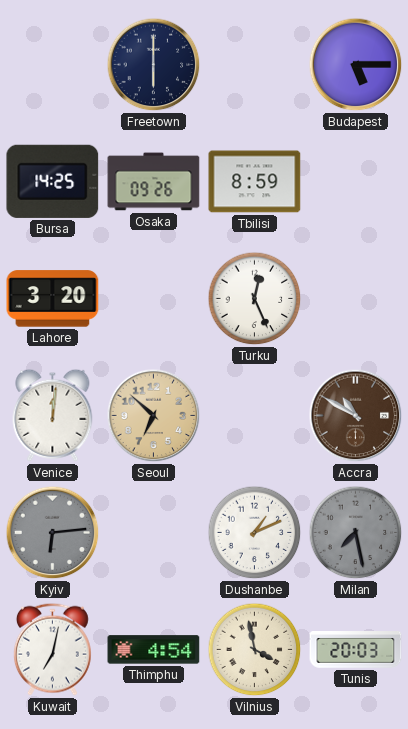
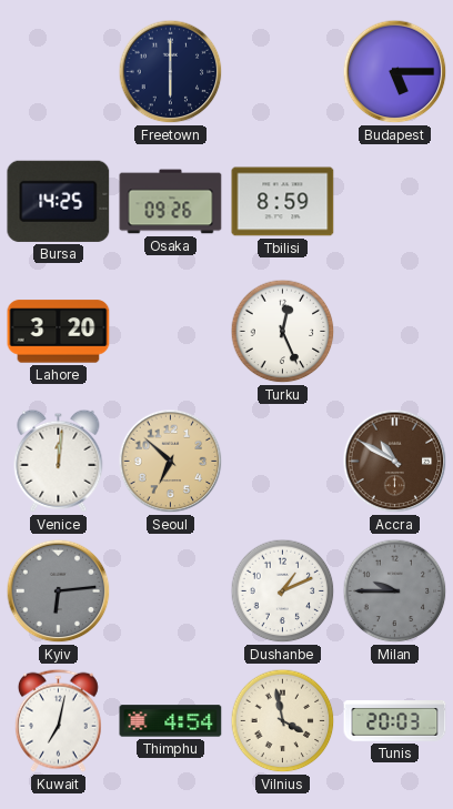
Milan: 7:28 -> 9:45
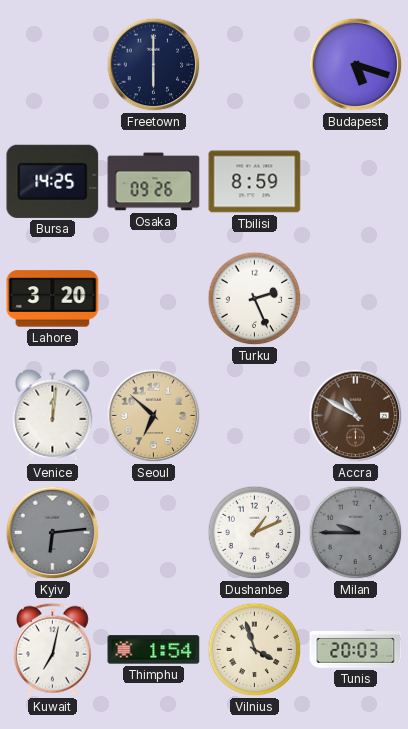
Budapest: 5:15 -> 5:18
Turku: 12:26 -> 2:26
Thimphu: 4:54 -> 1:54
Vilnius: 3:58 -> 3:57
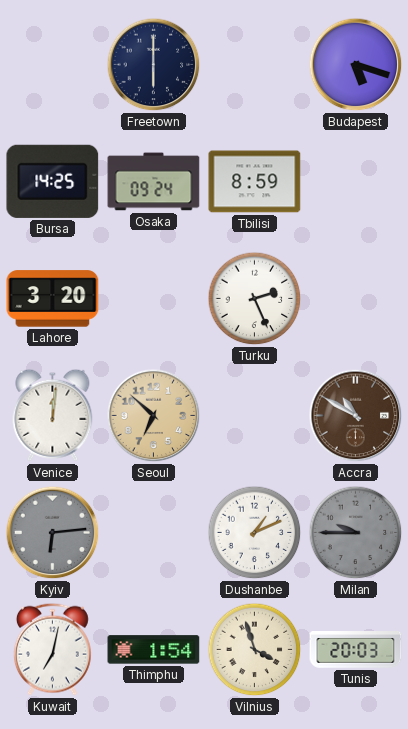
Osaka: 09:26 -> 09:24
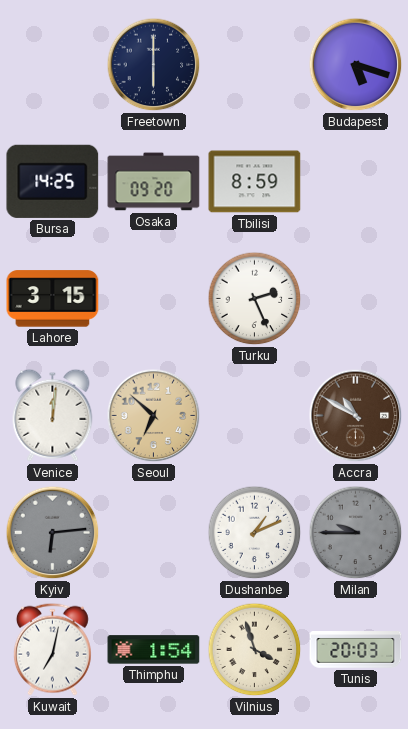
Osaka: 09:24 -> 09:20
Lahore: 3:20 -> 3:15
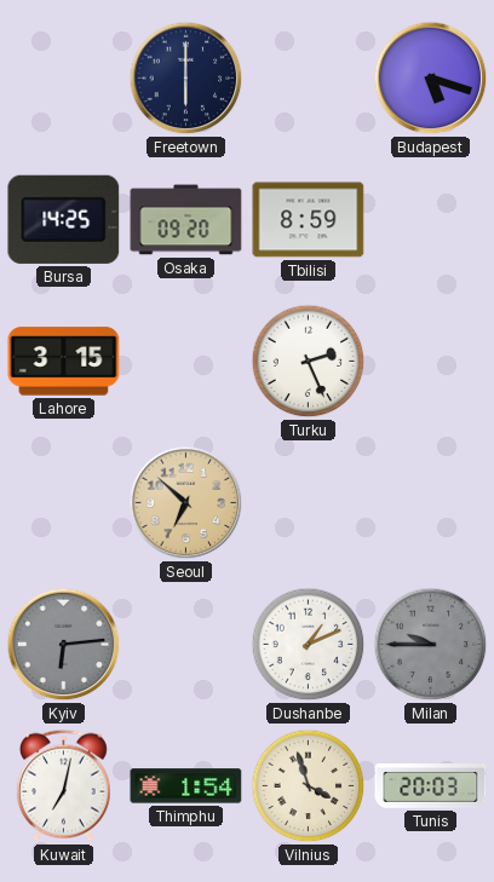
Venice: 12:01 -> none
Accra: 10:50 -> none
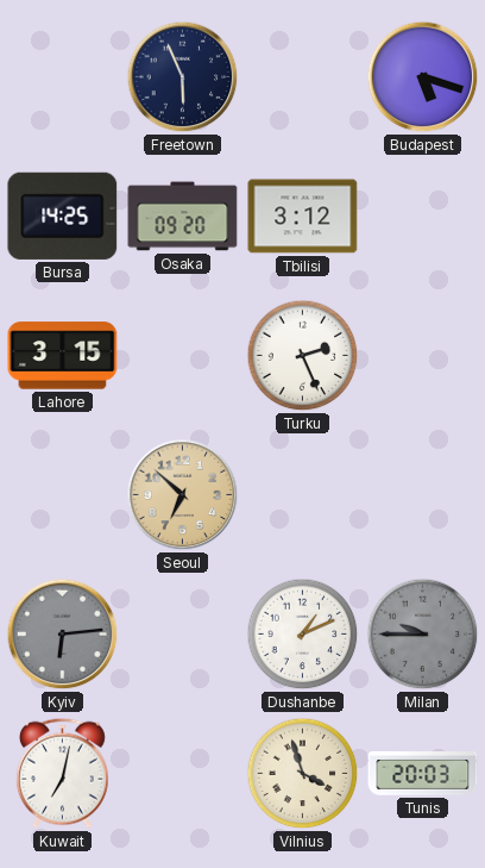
Freetown: 6:00 -> 5:56
Tbilisi: 8:59 -> 3:12
Thimphu: 1:54 -> none
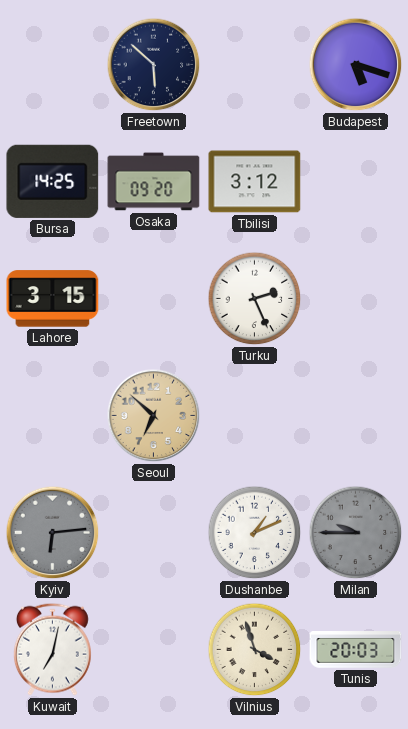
Freetown: 5:56 -> 5:52
